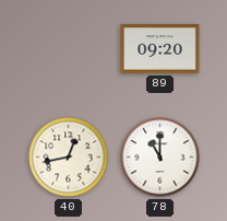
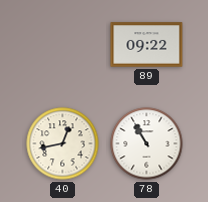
89: 09:20 -> 09:22
78: 11:00 -> 10:55
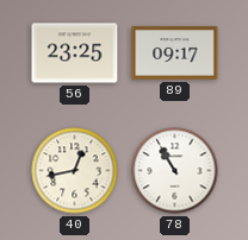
56: none -> 23:25
89: 09:22 -> 09:17
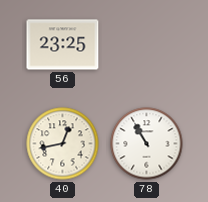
89: 09:17 -> none
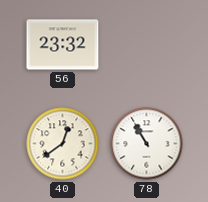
56: 23:25 -> 23:32
40: 12:43 -> 12:39
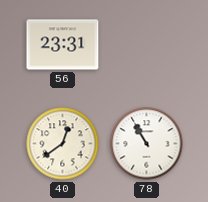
56: 23:32 -> 23:31
